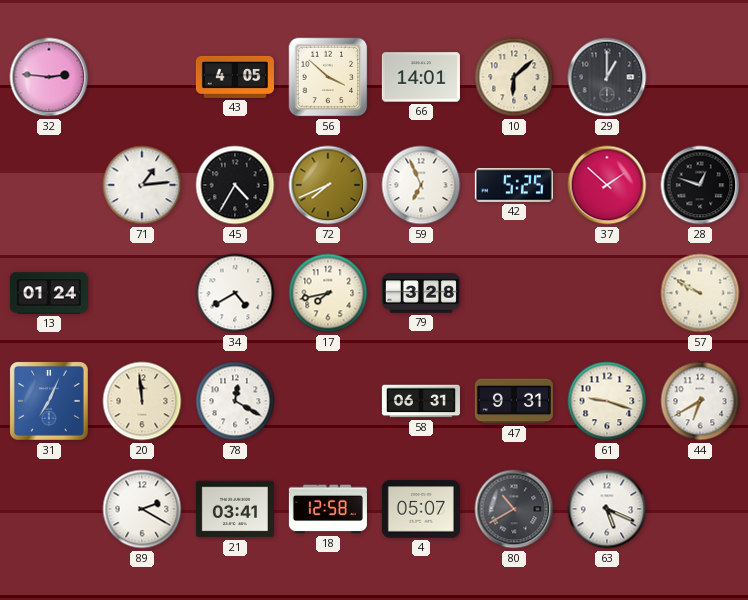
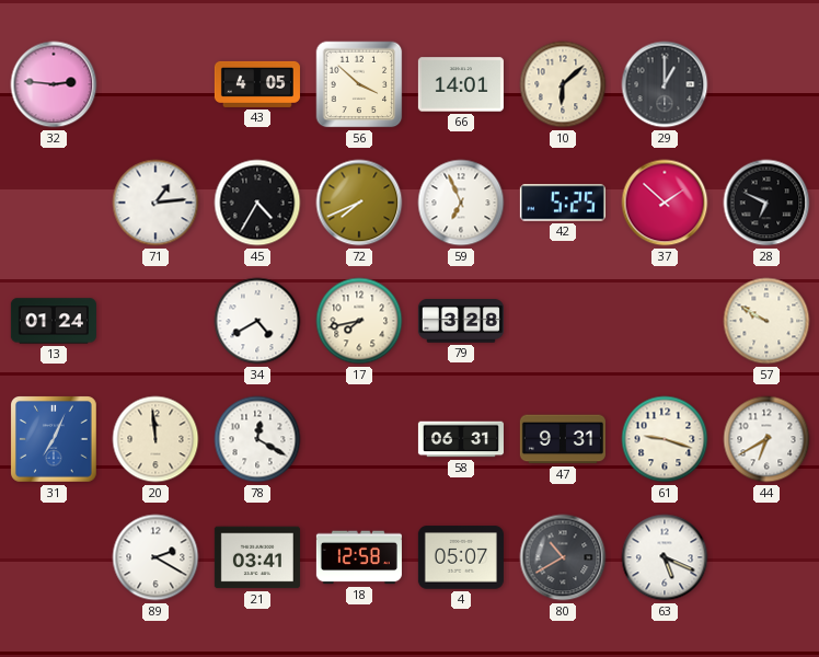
28: 12:48 -> 6:49
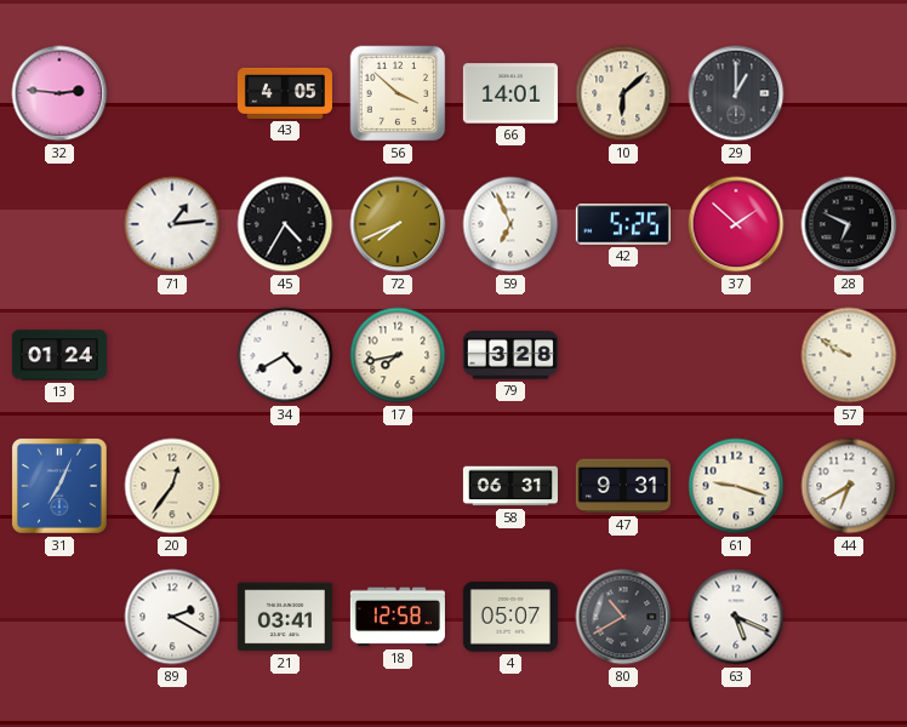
20: 11:59 -> 12:36
78: 12:20 -> none
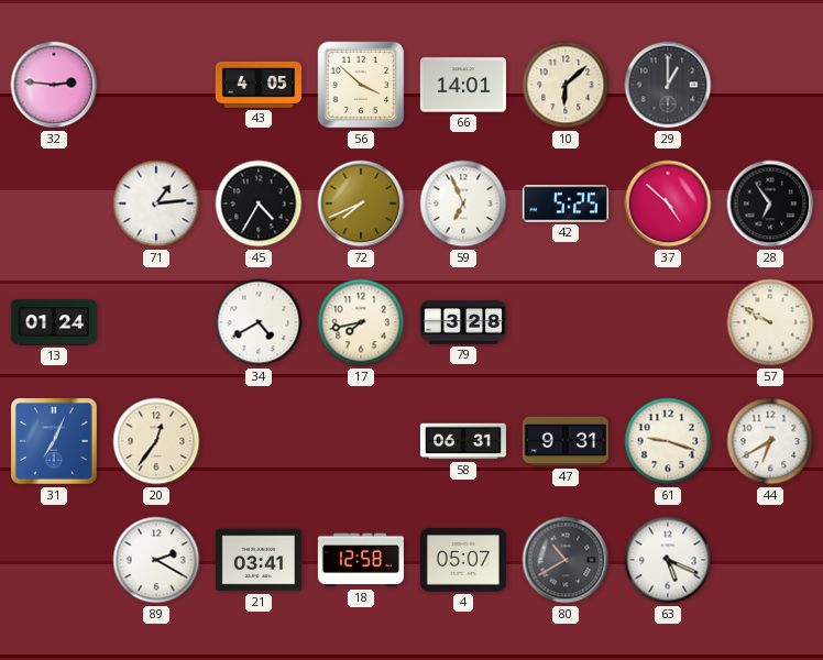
37: 1:52 -> 4:52
28: 6:49 -> 6:54
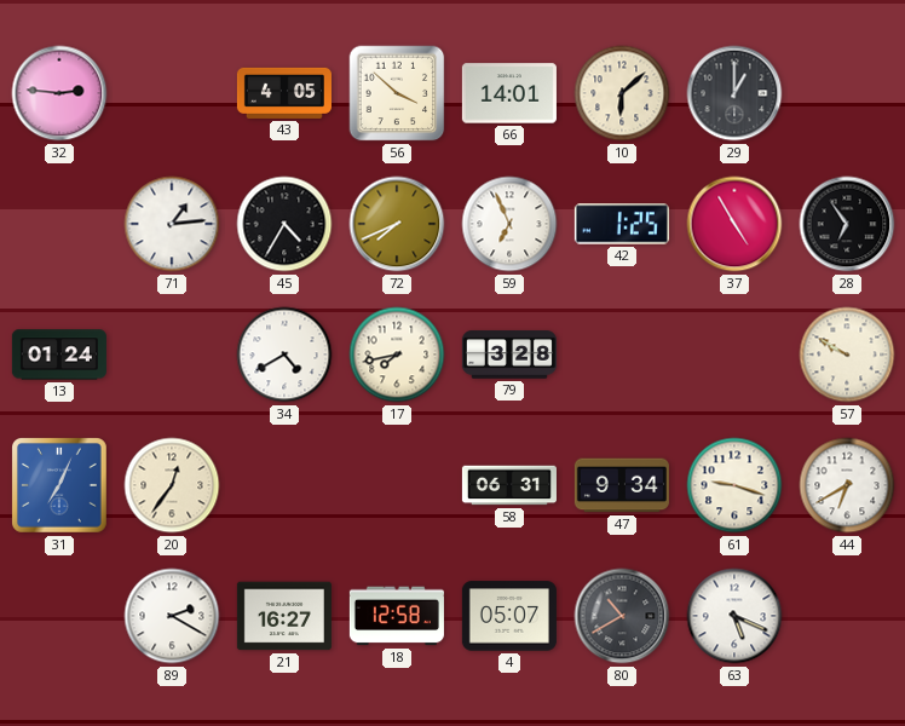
42: 5:25 -> 1:25
37: 4:52 -> 4:55
47: 9:31 -> 9:34
21: 03:41 -> 16:27
